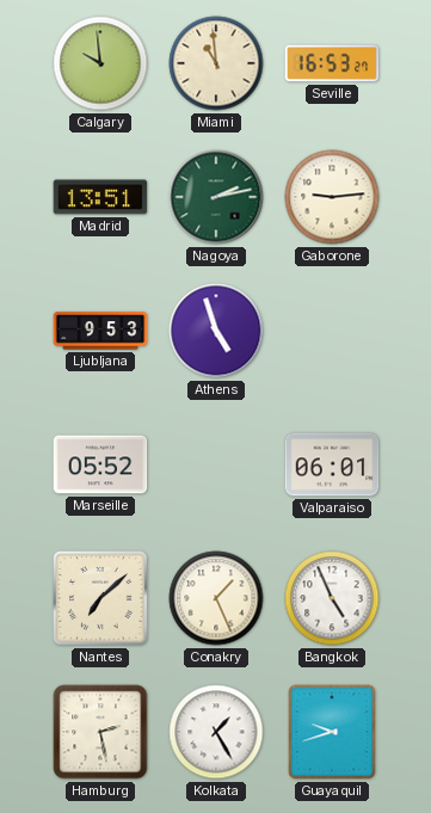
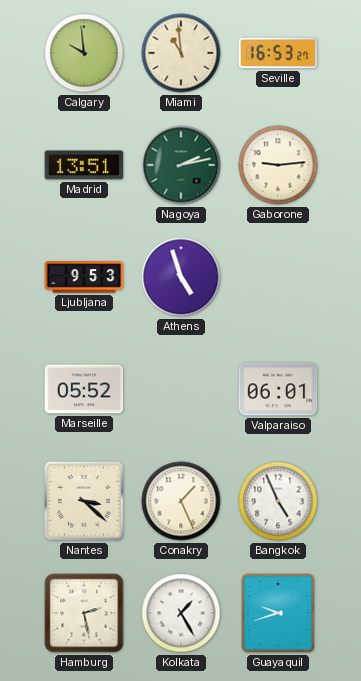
Nantes: 7:08 -> 3:22
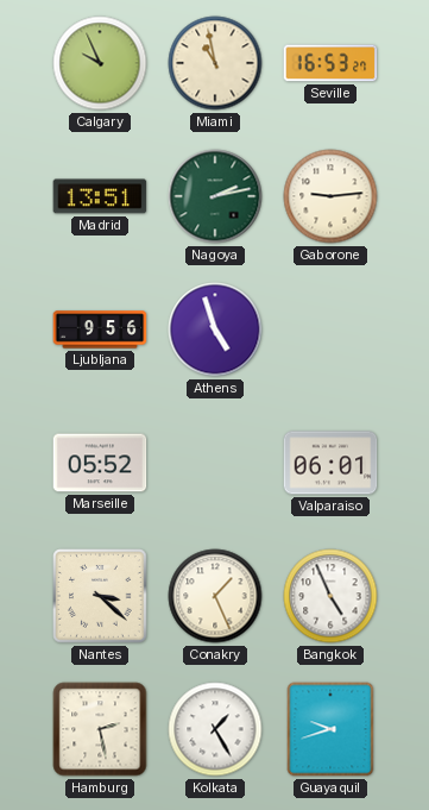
Calgary: 9:59 -> 9:56
Miami: 10:59 -> 10:58
Ljubljana: 9:53 -> 9:56
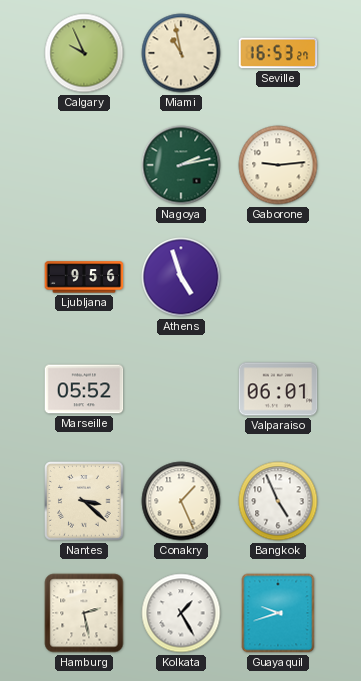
Madrid: 13:51 -> none
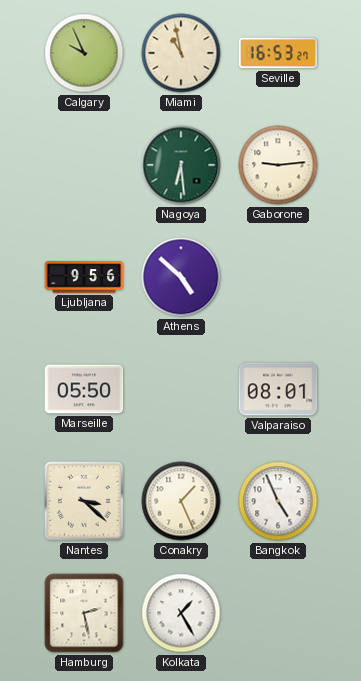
Nagoya: 2:13 -> 6:29
Athens: 4:57 -> 4:52
Marseille: 05:52 -> 05:50
Valparaiso: 06:01 -> 08:01
Guayaquil: 9:42 -> none
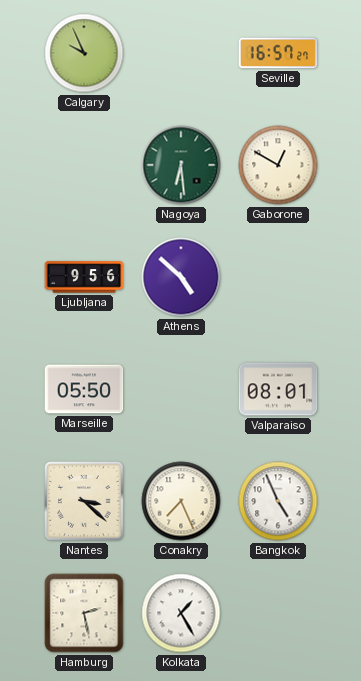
Miami: 10:58 -> none
Seville: 16:53 -> 16:57
Gaborone: 9:14 -> 12:50
Conakry: 1:26 -> 7:26
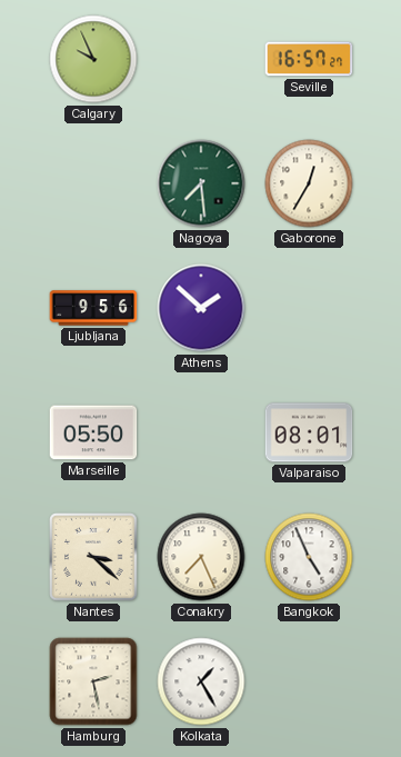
Nagoya: 6:29 -> 7:29
Gaborone: 12:50 -> 12:35
Athens: 4:52 -> 1:52
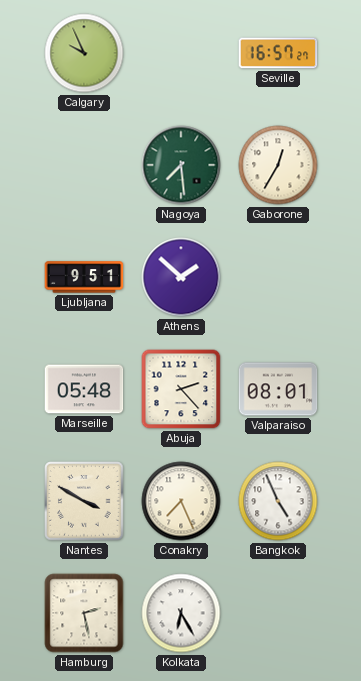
Ljubljana: 9:56 -> 9:51
Marseille: 05:50 -> 05:48
Abuja: none -> 2:23
Nantes: 3:22 -> 3:50
Kolkata: 1:25 -> 6:25
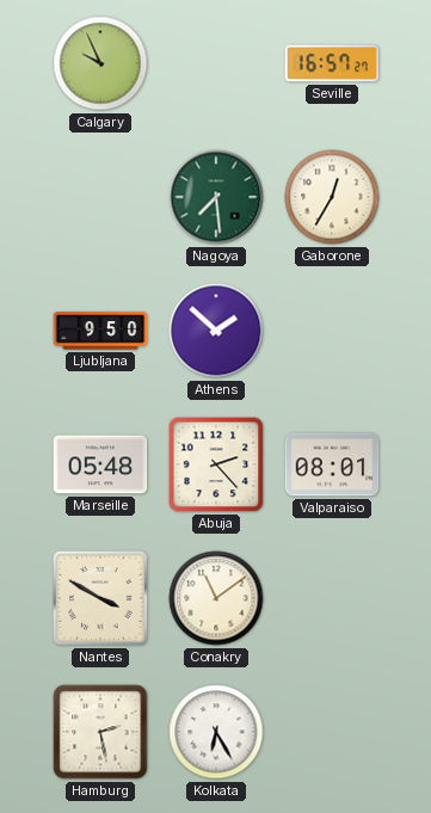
Ljubljana: 9:51 -> 9:50
Conakry: 7:26 -> 11:09
Bangkok: 4:56 -> none
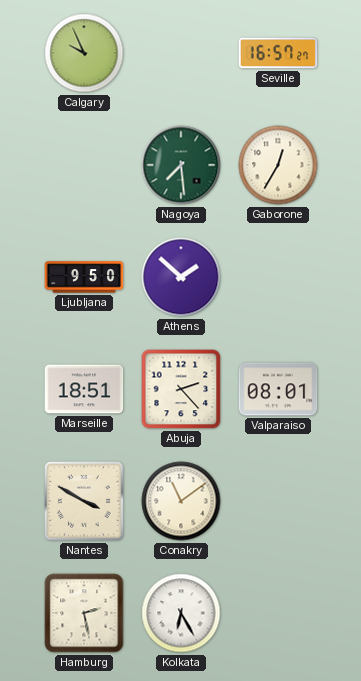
Marseille: 05:48 -> 18:51
